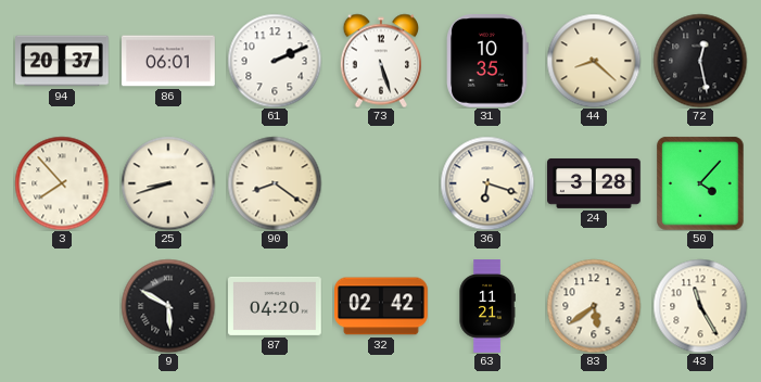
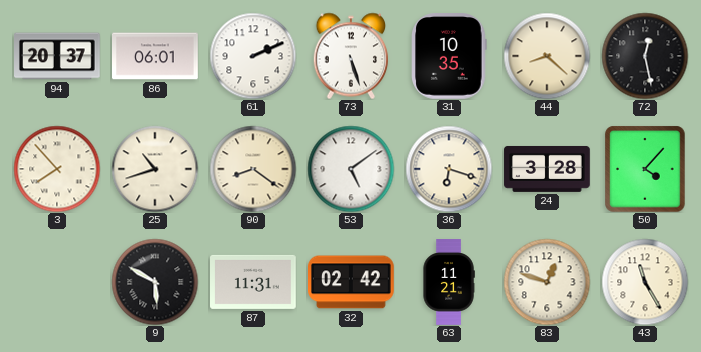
25: 8:42 -> 10:42
53: none -> 5:09
87: 04:20 -> 11:31
83: 5:39 -> 12:48
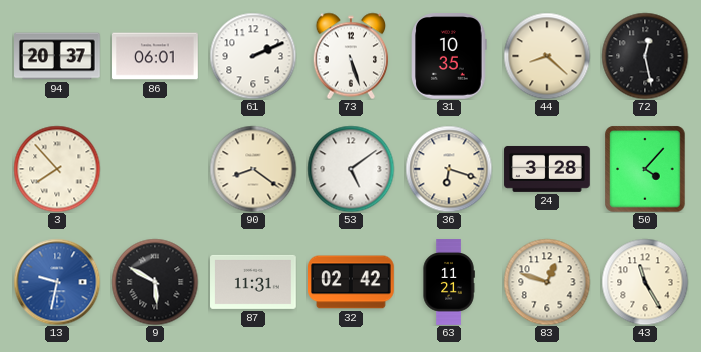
25: 10:42 -> none
13: none -> 9:32
